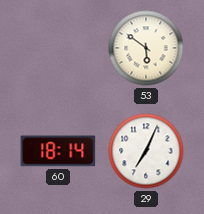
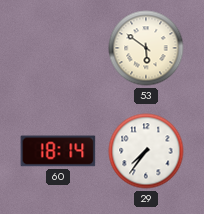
29: 7:04 -> 7:36
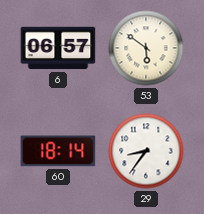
6: none -> 06:57
29: 7:36 -> 8:36
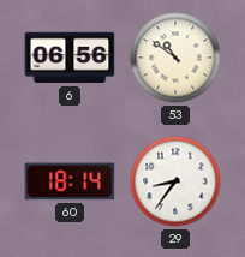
6: 06:57 -> 06:56
53: 5:51 -> 10:51
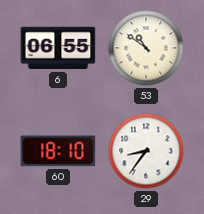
6: 06:56 -> 06:55
60: 18:14 -> 18:10
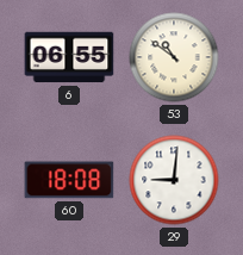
60: 18:10 -> 18:08
29: 8:36 -> 9:01
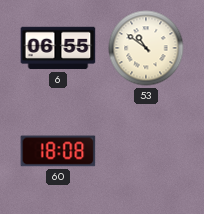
29: 9:01 -> none
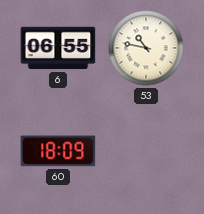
53: 10:51 -> 10:47
60: 18:08 -> 18:09
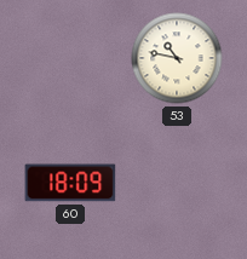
6: 06:55 -> none
